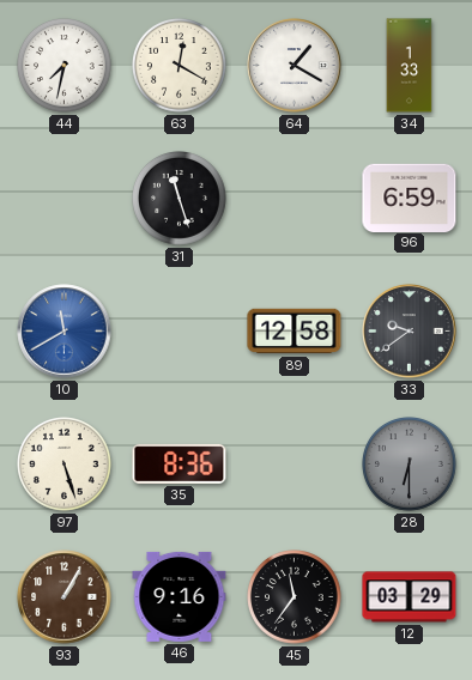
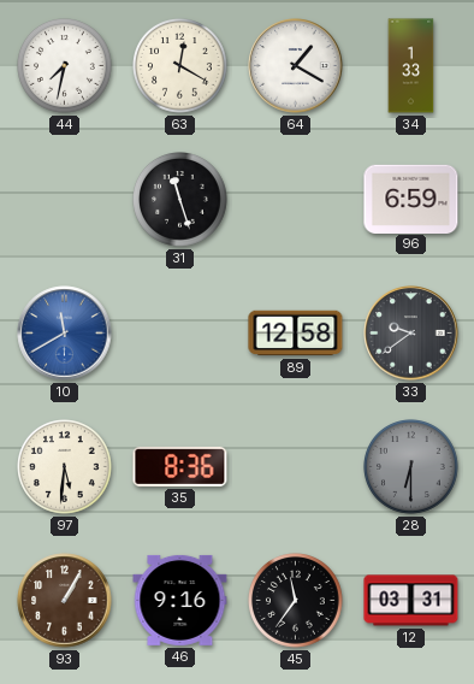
97: 5:27 -> 5:31
12: 03:29 -> 03:31
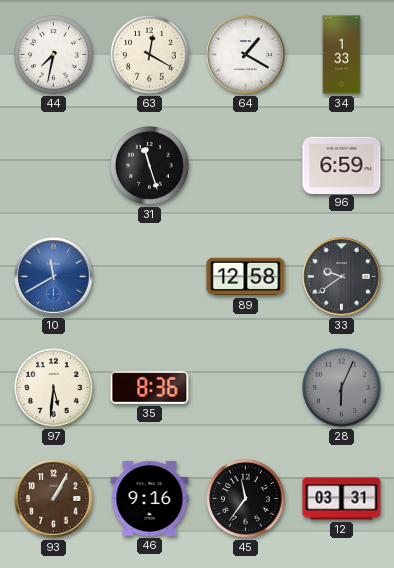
28: 6:30 -> 6:04
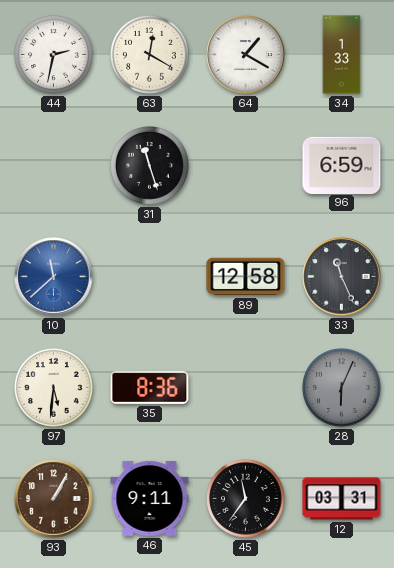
44: 7:32 -> 2:32
10: 11:40 -> 11:38
33: 9:39 -> 11:26
46: 9:16 -> 9:11
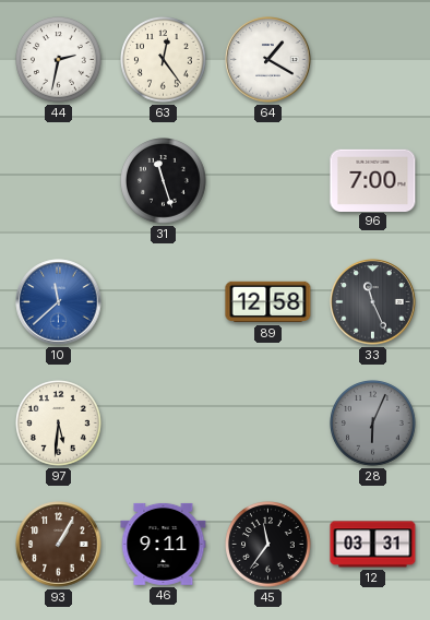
63: 12:20 -> 12:24
34: 1:33 -> none
96: 6:59 -> 7:00
35: 8:36 -> none
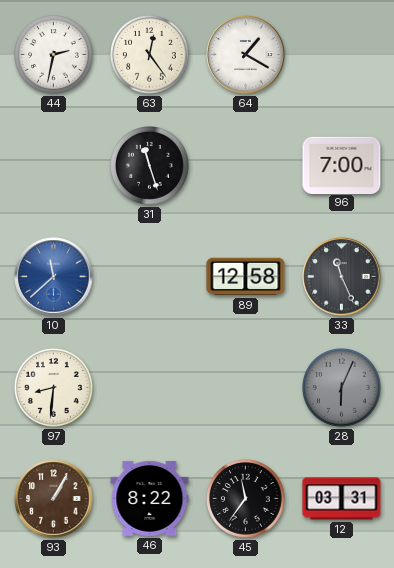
97: 5:31 -> 8:31
46: 9:11 -> 8:22
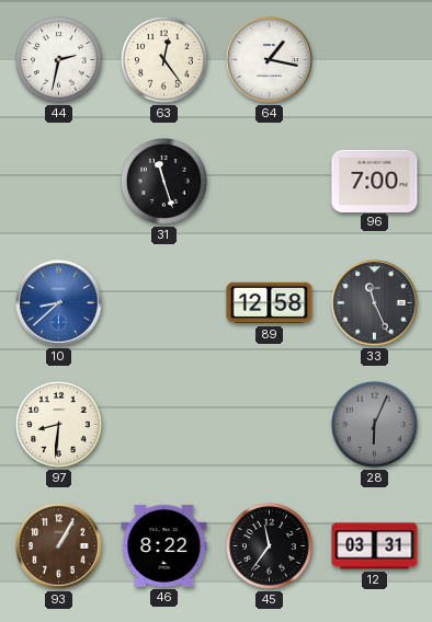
64: 1:20 -> 1:17
10: 11:38 -> 8:38
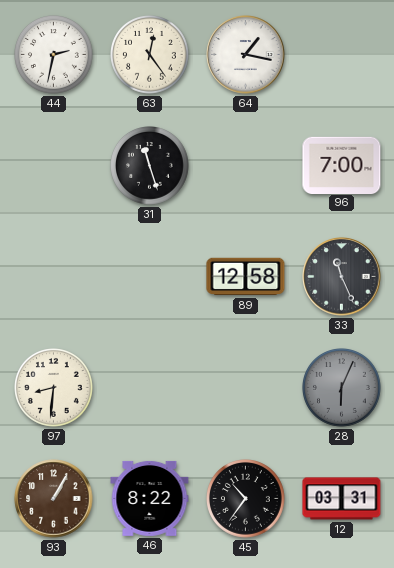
10: 8:38 -> none
45: 11:36 -> 10:36
